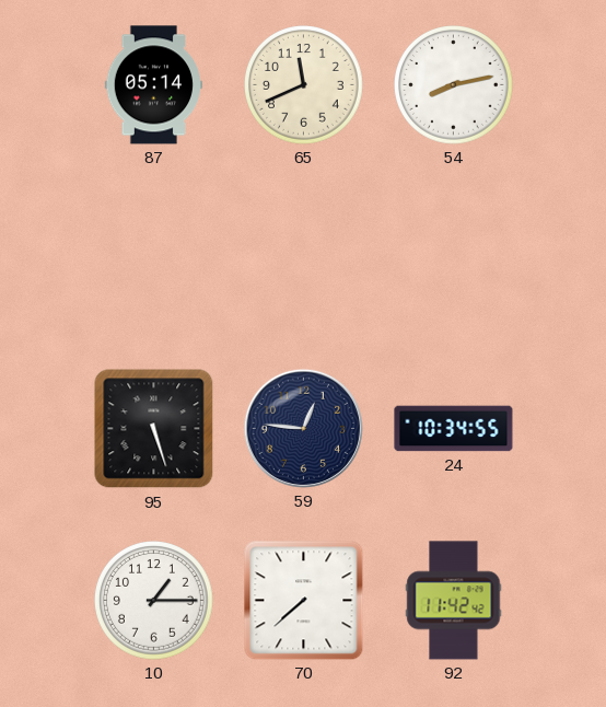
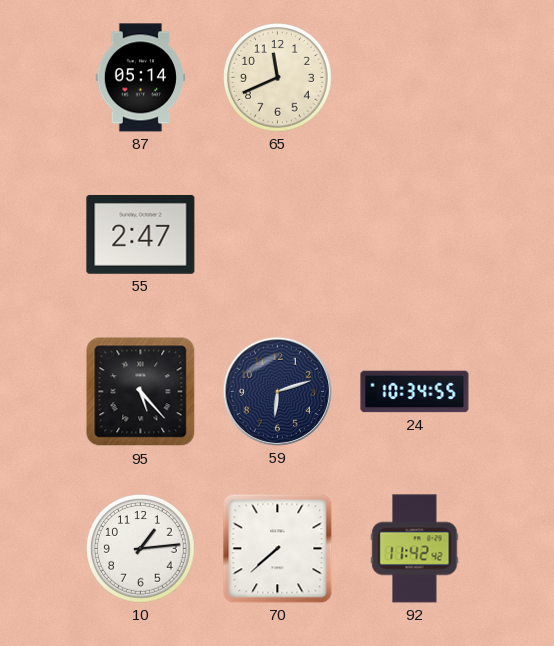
54: 8:13 -> none
55: none -> 2:47
95: 5:27 -> 5:23
59: 12:46 -> 6:12
10: 1:15 -> 1:14
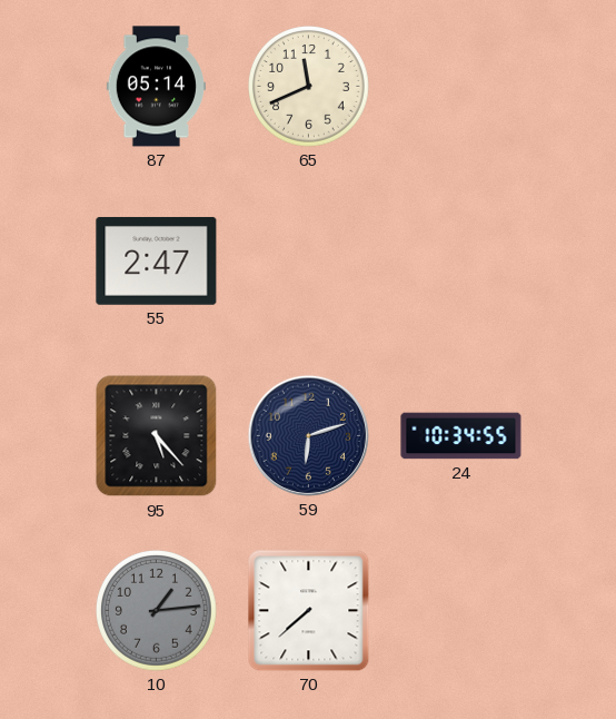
10 dial: white -> grey
92: 11:42 -> none
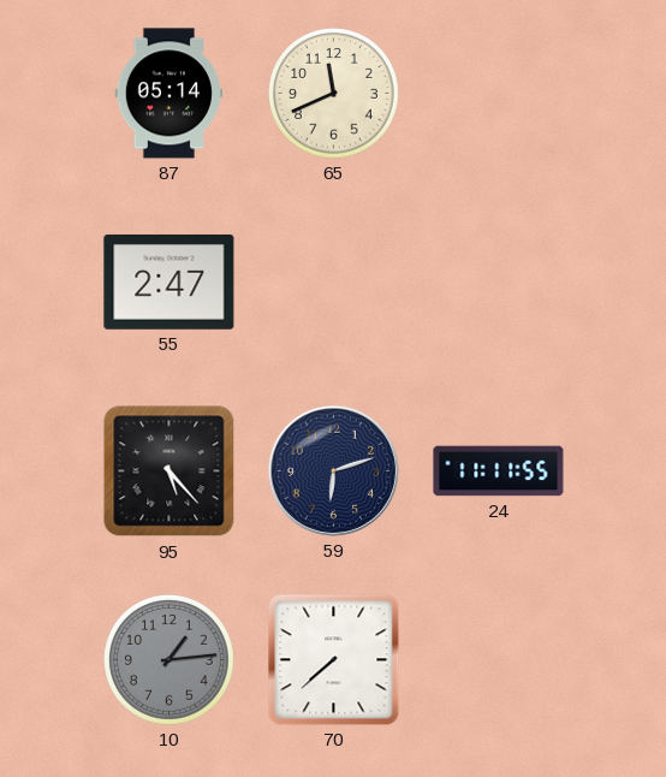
24: 10:34 -> 11:11
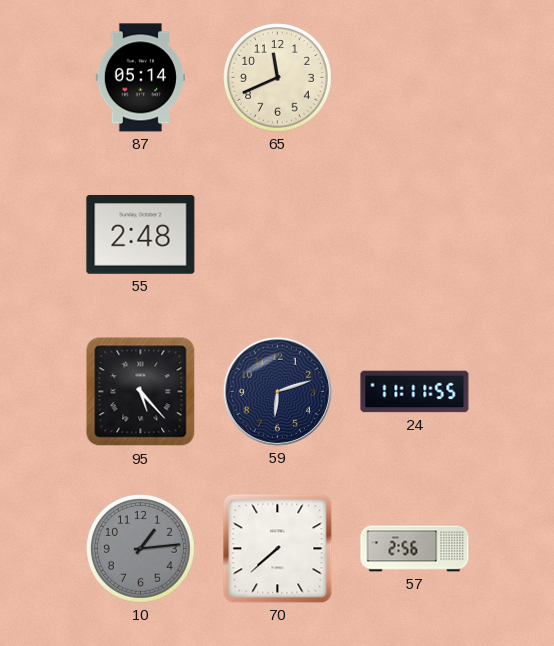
55: 2:47 -> 2:48
57: none -> 2:56
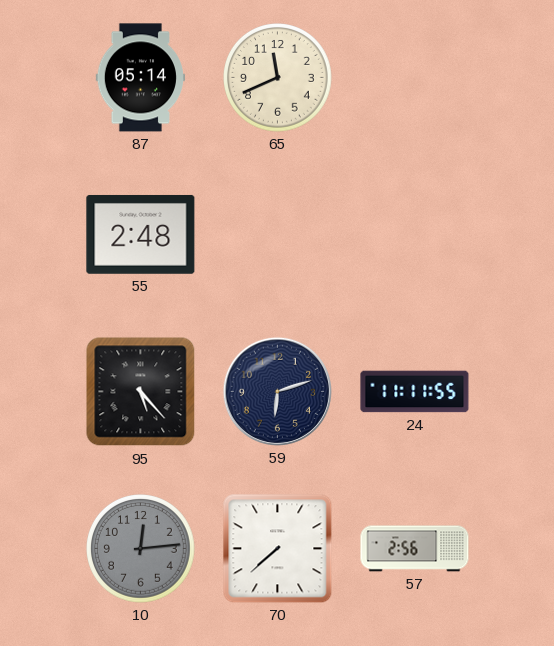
10: 1:14 -> 12:14
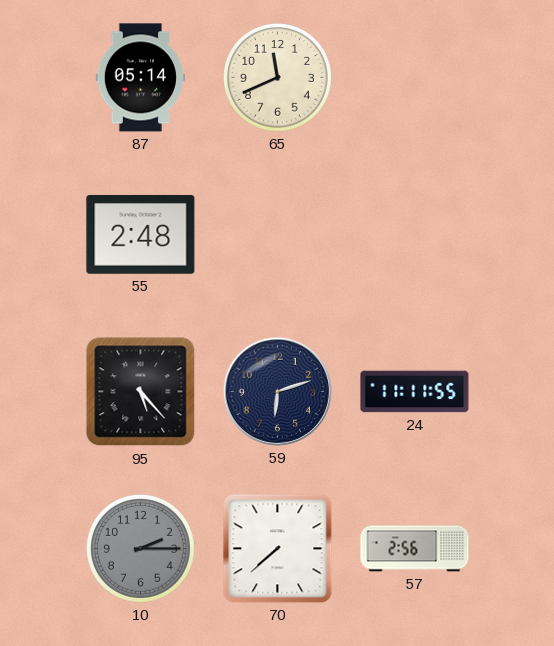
10: 12:14 -> 2:15
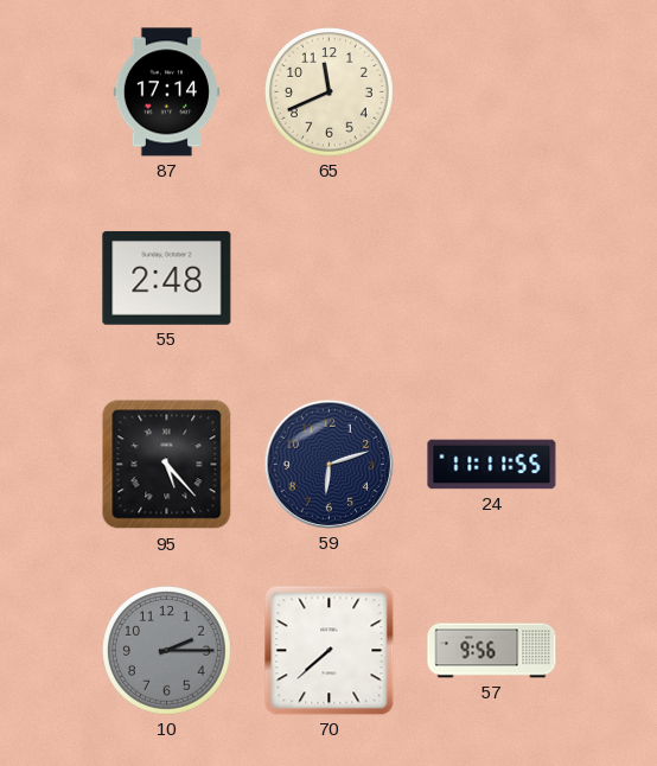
87: 05:14 -> 17:14
57: 2:56 -> 9:56
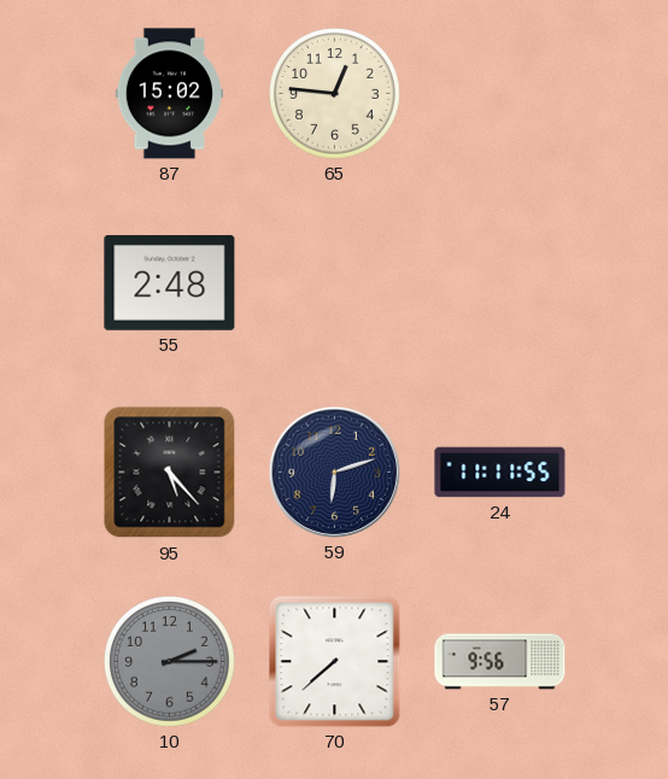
87: 17:14 -> 15:02
65: 11:41 -> 12:46
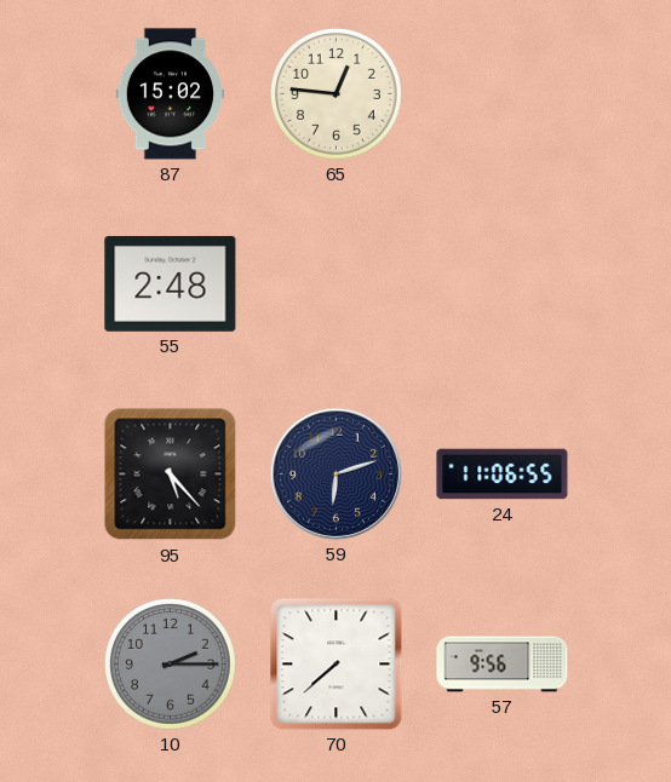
24: 11:11 -> 11:06
